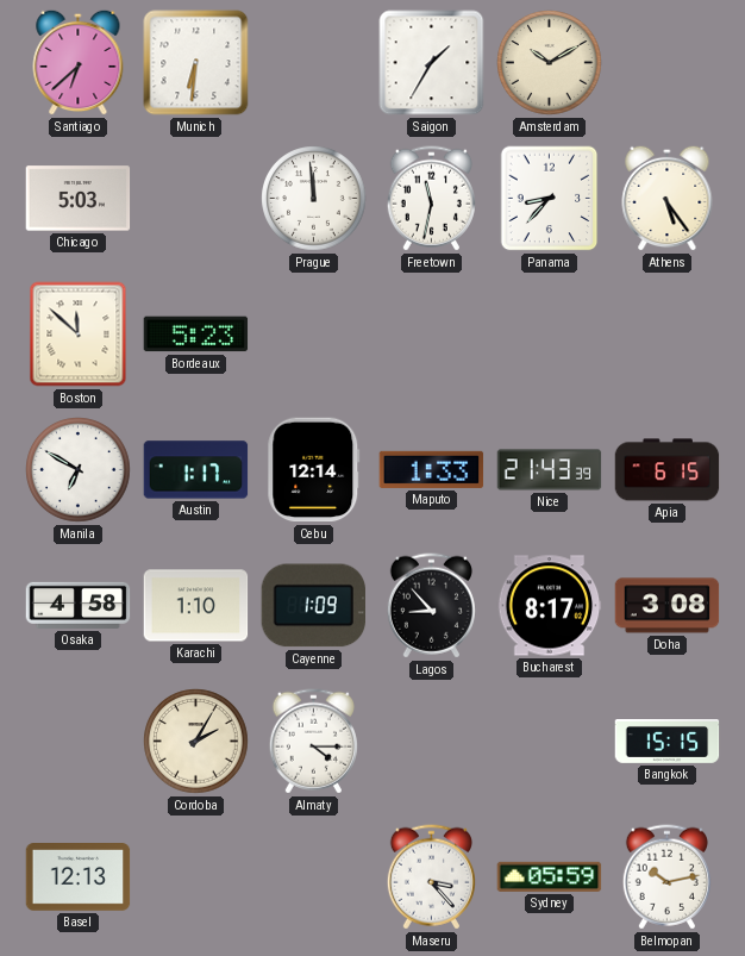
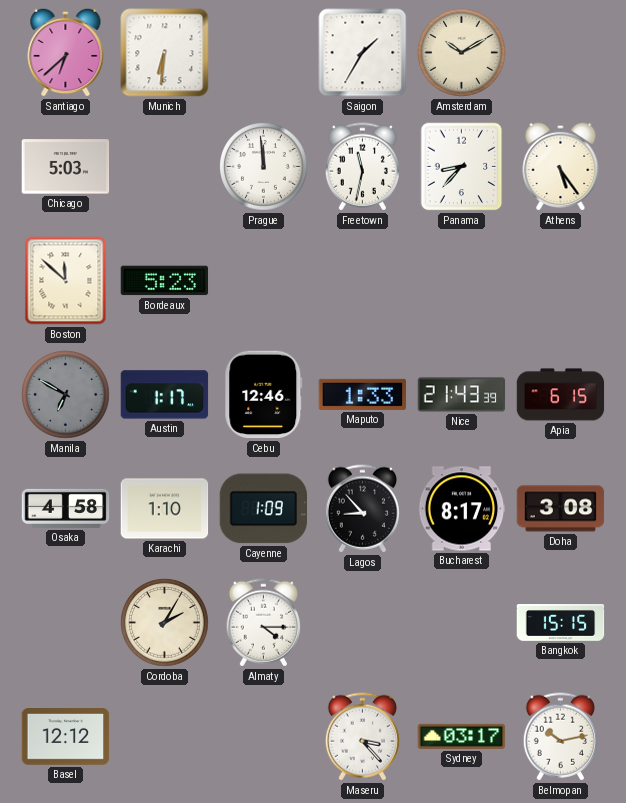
Manila dial: white -> grey
Cebu: 12:14 -> 12:46
Basel: 12:13 -> 12:12
Sydney: 05:59 -> 03:17
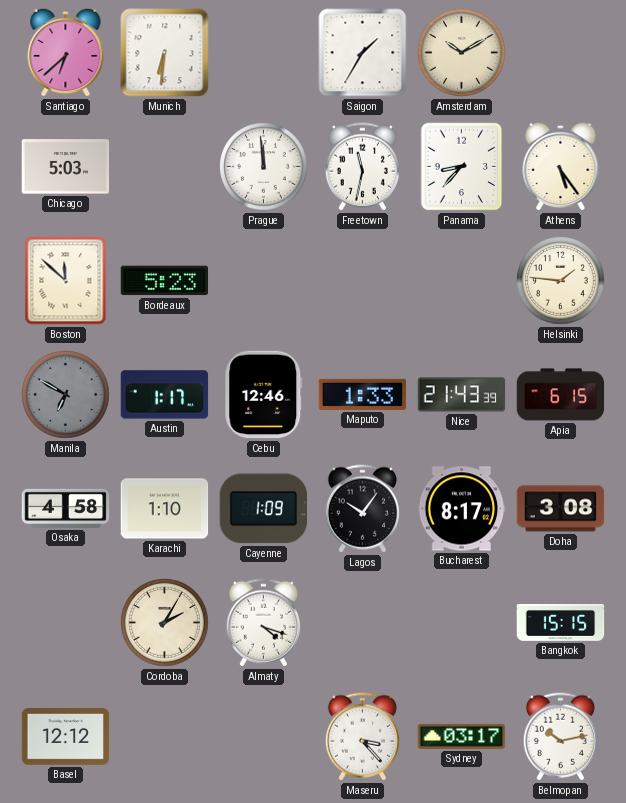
Helsinki: none -> 1:46
Lagos: 8:53 -> 10:06
Almaty: 4:15 -> 4:18
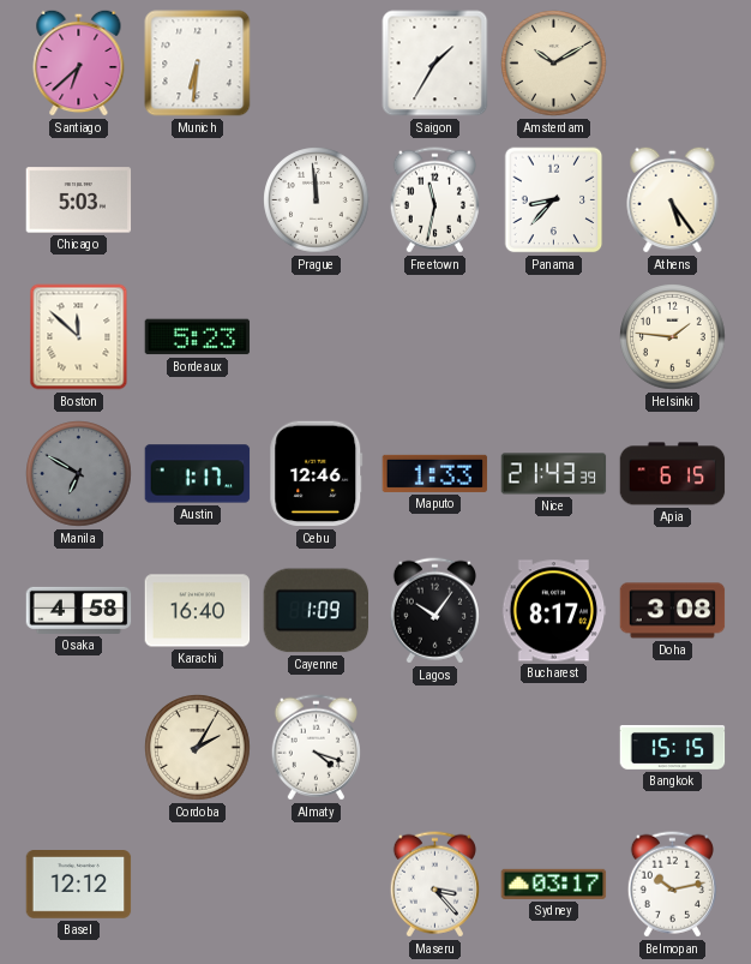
Karachi: 1:10 -> 16:40
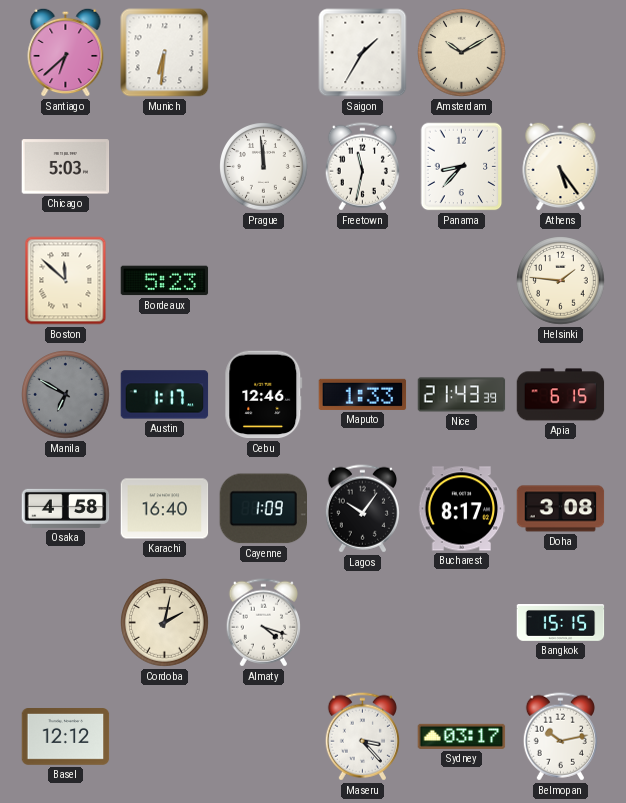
Cordoba: 2:05 -> 2:02
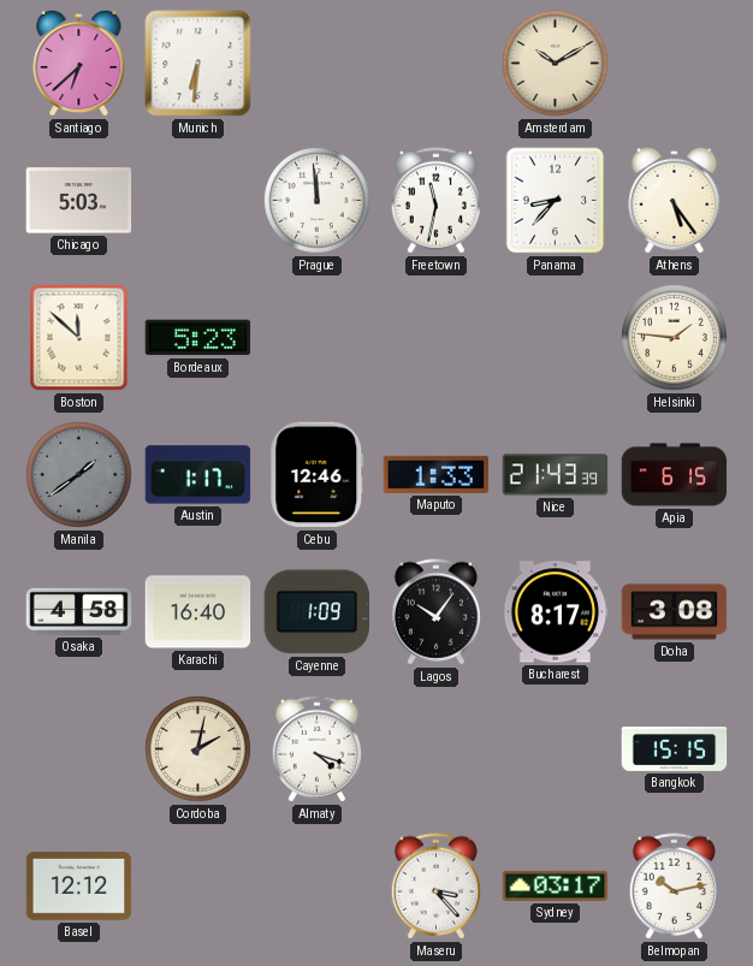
Saigon: 1:35 -> none
Manila: 6:50 -> 1:39
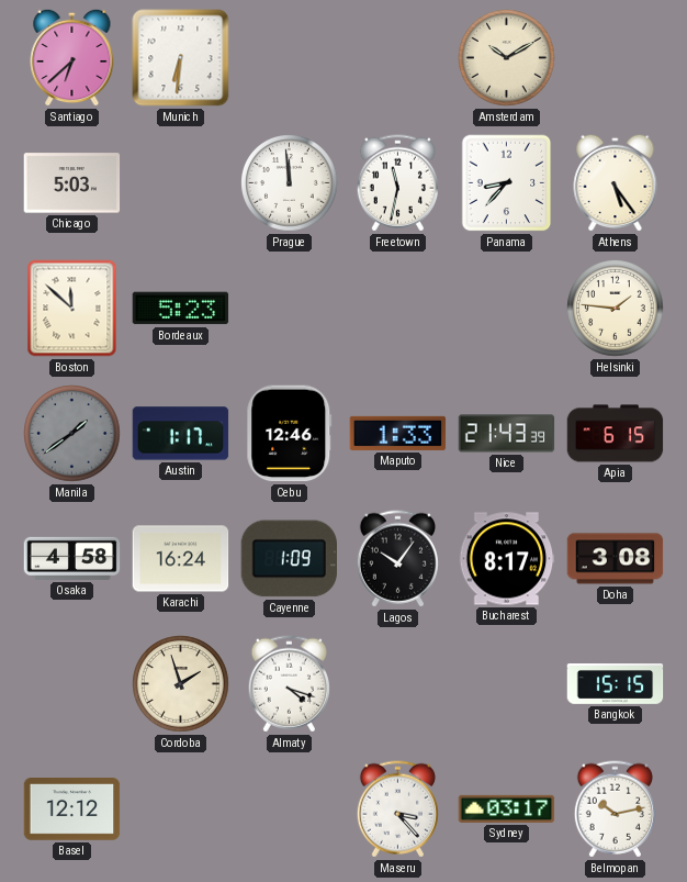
Karachi: 16:40 -> 16:24
Cordoba: 2:02 -> 1:57
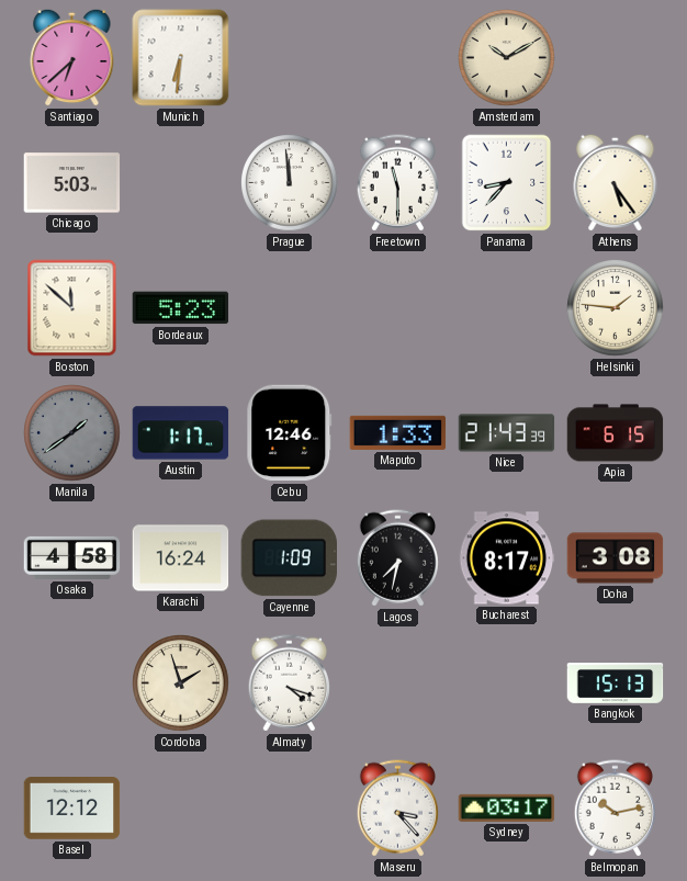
Freetown: 11:32 -> 11:30
Lagos: 10:06 -> 7:32
Bangkok: 15:15 -> 15:13
